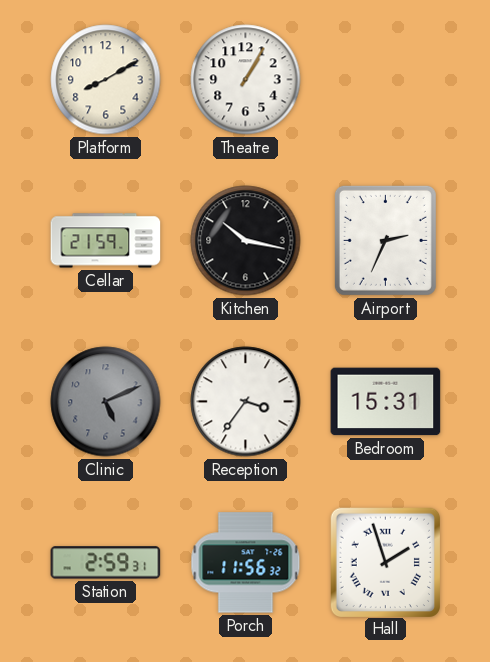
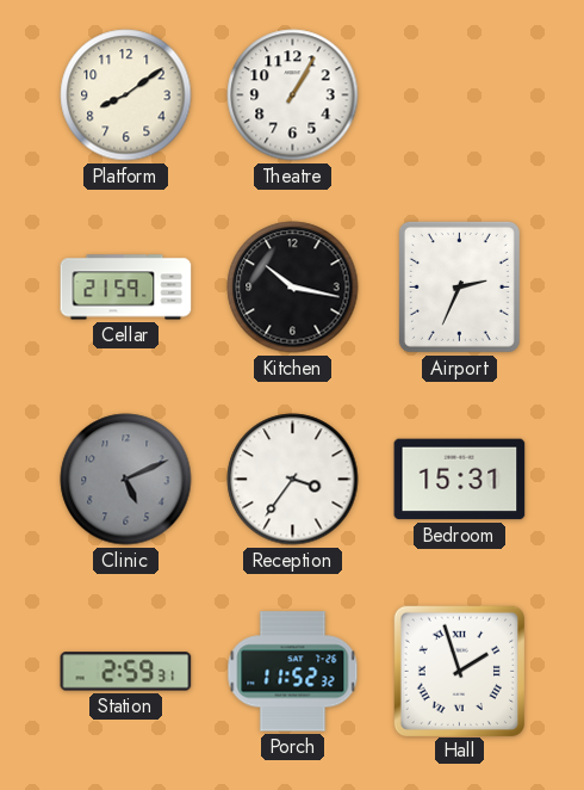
Platform: 8:10 -> 8:09
Porch: 11:56 -> 11:52
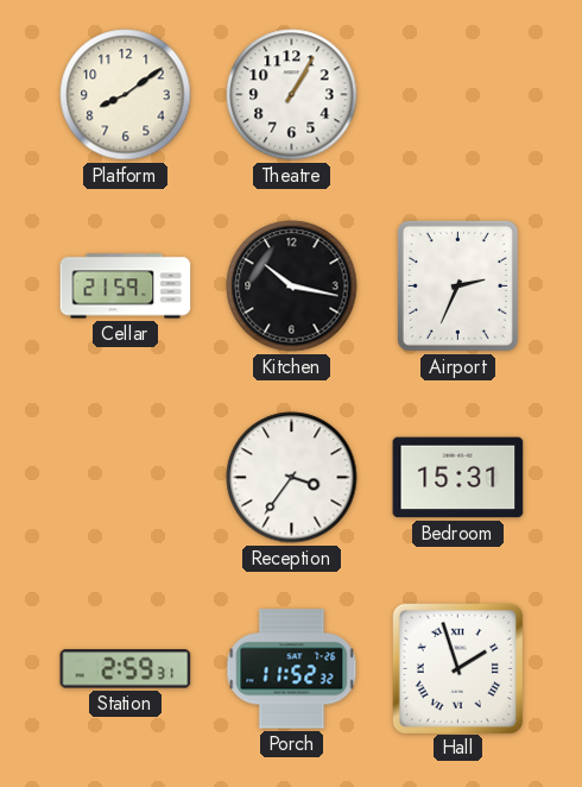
Clinic: 5:11 -> none
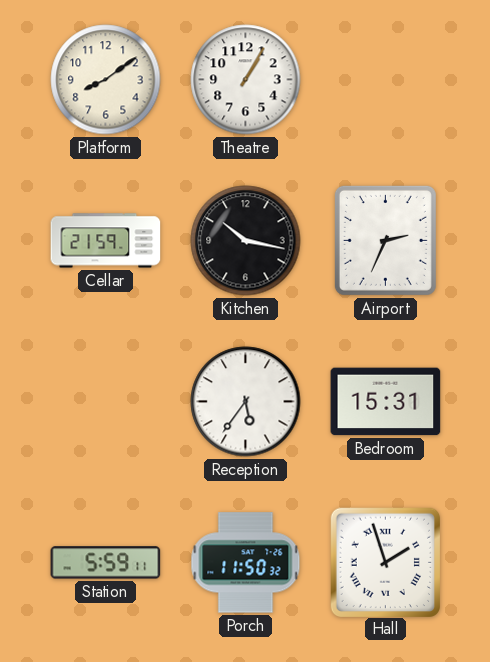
Reception: 3:36 -> 5:36
Station: 2:59 -> 5:59
Porch: 11:52 -> 11:50
